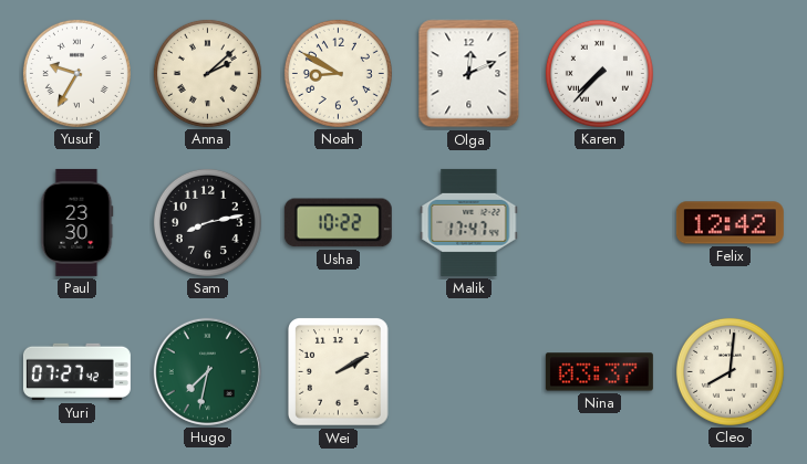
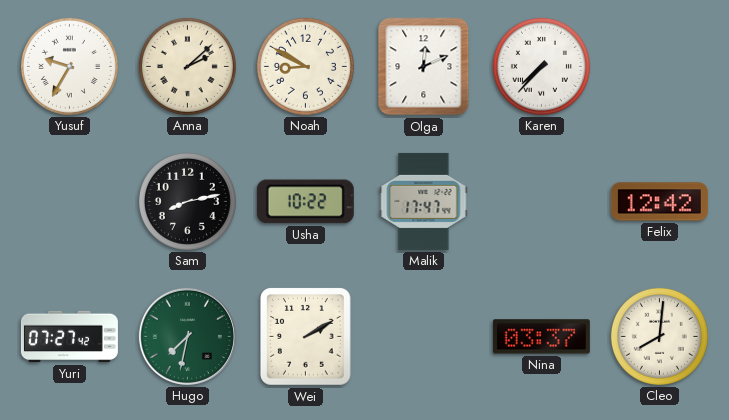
Paul: 23:30 -> none
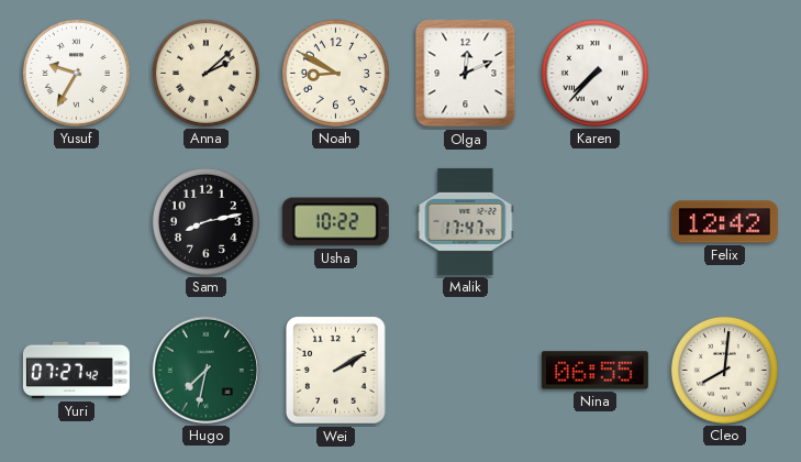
Nina: 03:37 -> 06:55
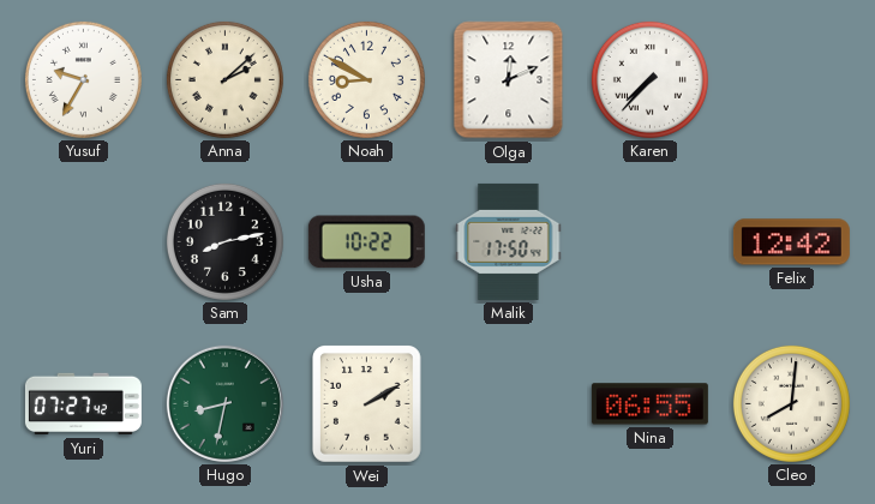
Malik: 17:47 -> 17:50
Hugo: 7:32 -> 8:32
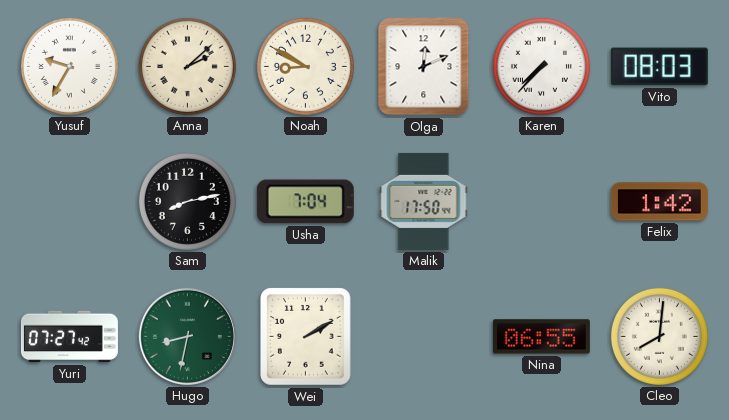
Vito: none -> 08:03
Usha: 10:22 -> 7:04
Felix: 12:42 -> 1:42
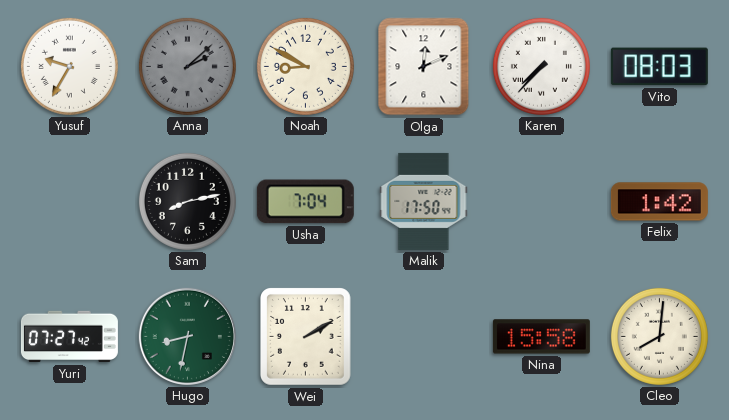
Anna dial: cream -> grey
Nina: 06:55 -> 15:58
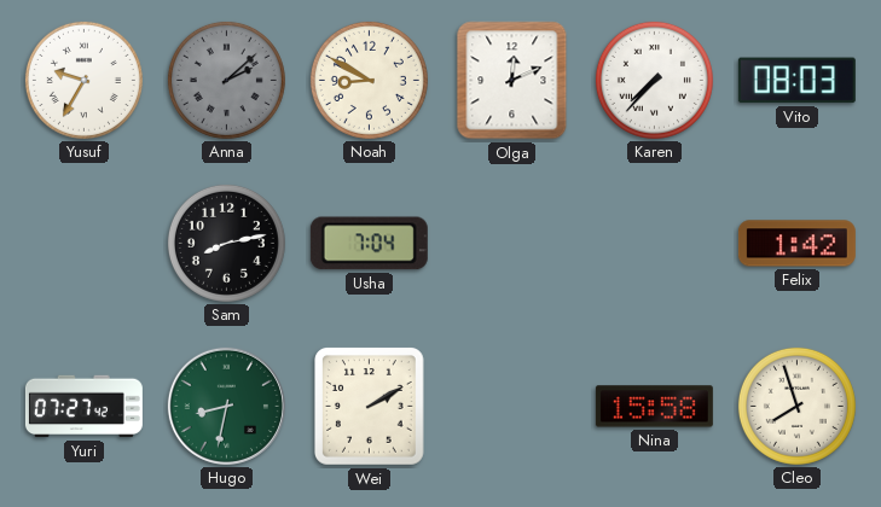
Malik: 17:50 -> none
Cleo: 8:01 -> 7:57
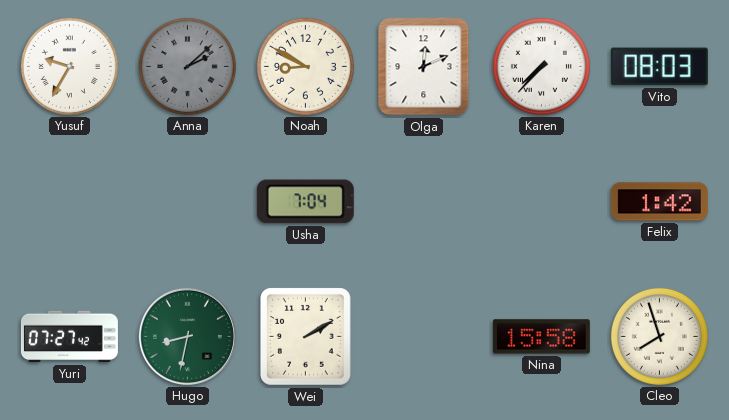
Sam: 8:13 -> none
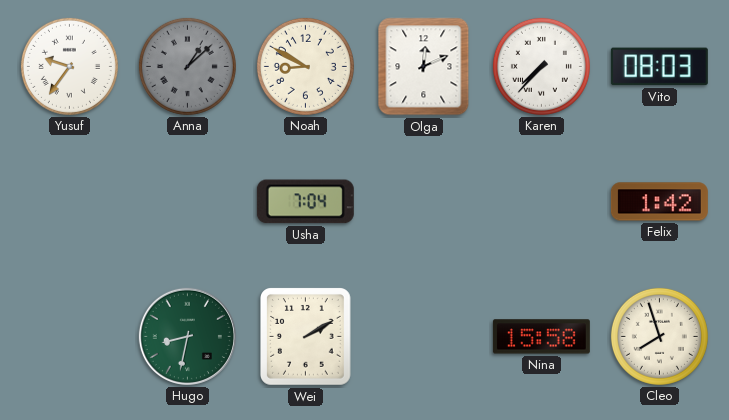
Yusuf: 9:35 -> 9:36
Anna: 2:08 -> 1:08
Yuri: 07:27 -> none
